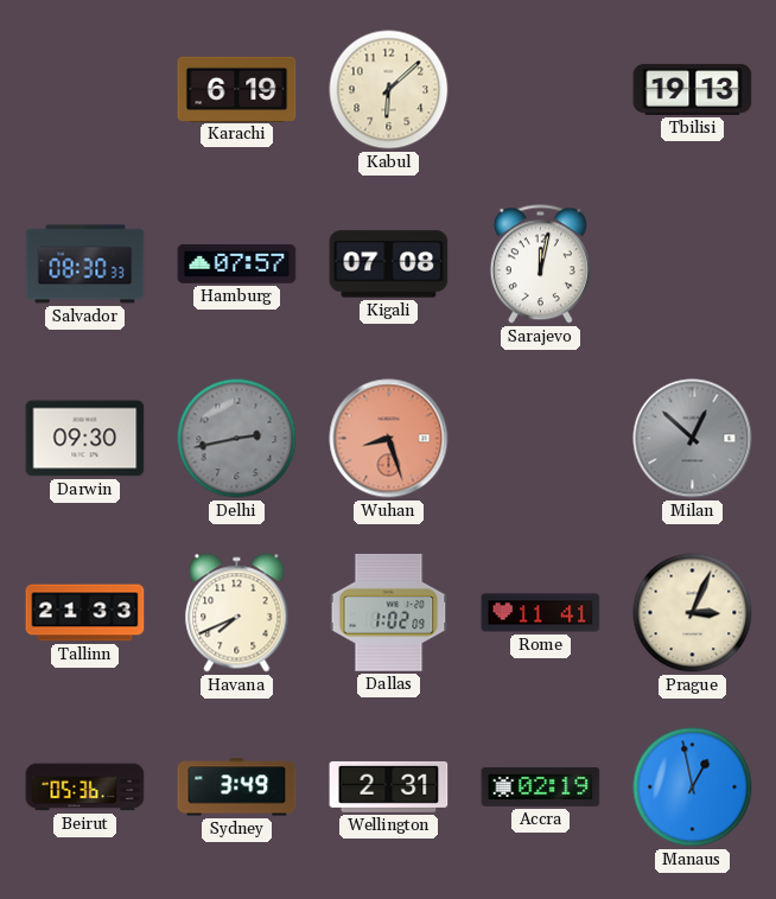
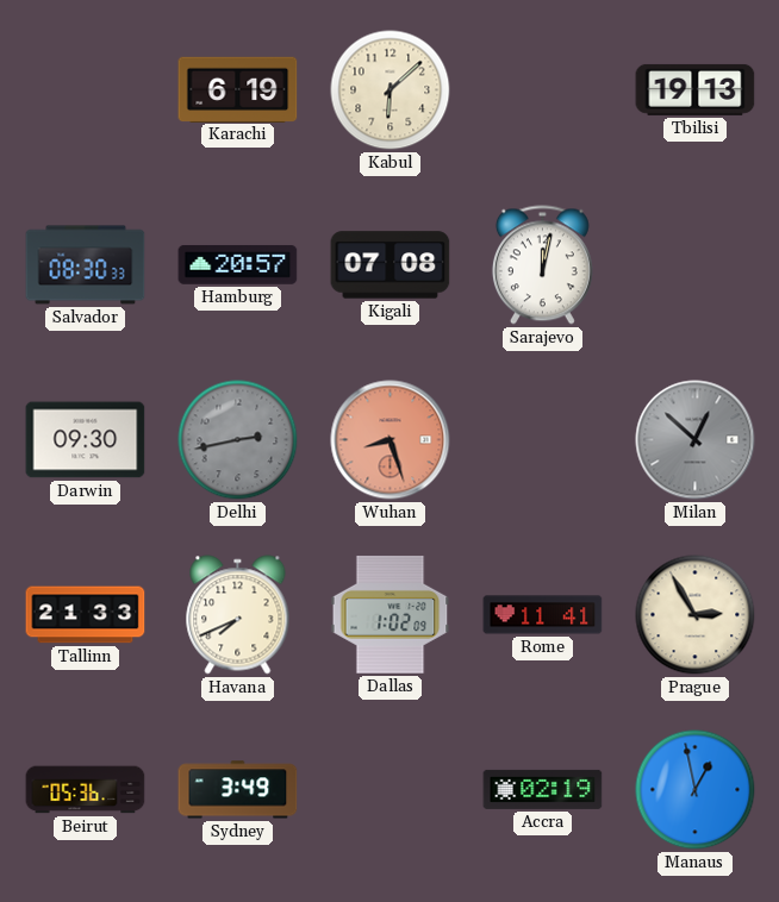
Hamburg: 07:57 -> 20:57
Prague: 3:04 -> 2:55
Wellington: 2:31 -> none
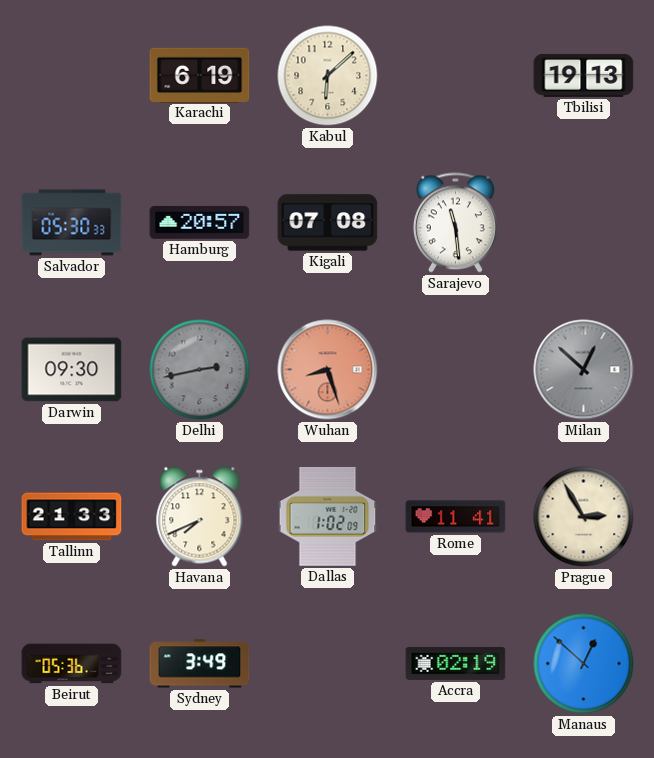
Salvador: 08:30 -> 05:30
Sarajevo: 12:02 -> 11:29
Manaus: 12:58 -> 12:52
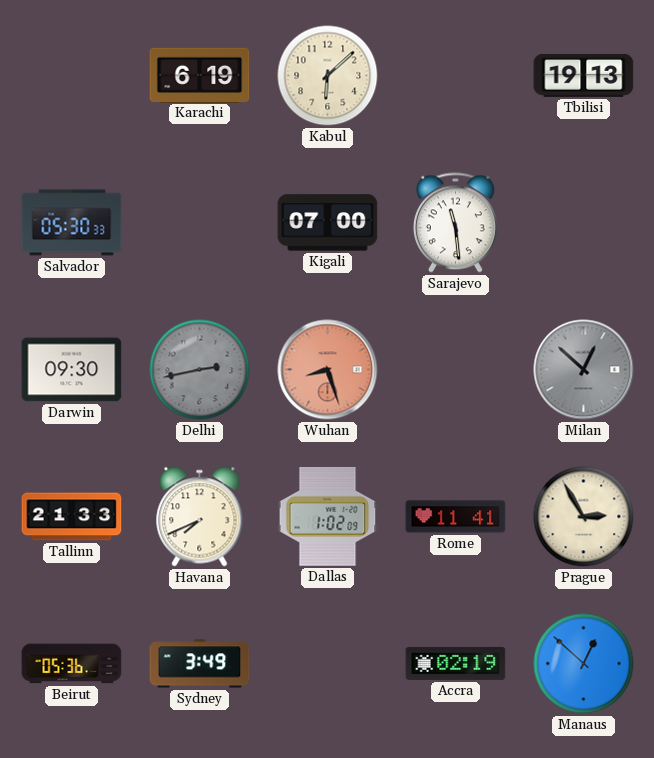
Hamburg: 20:57 -> none
Kigali: 07:08 -> 07:00
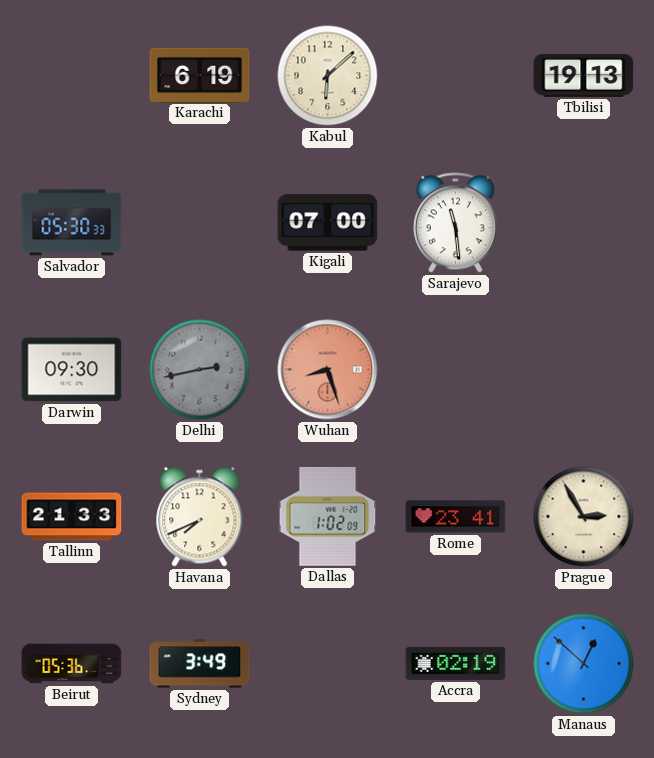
Milan: 12:52 -> none
Rome: 11:41 -> 23:41
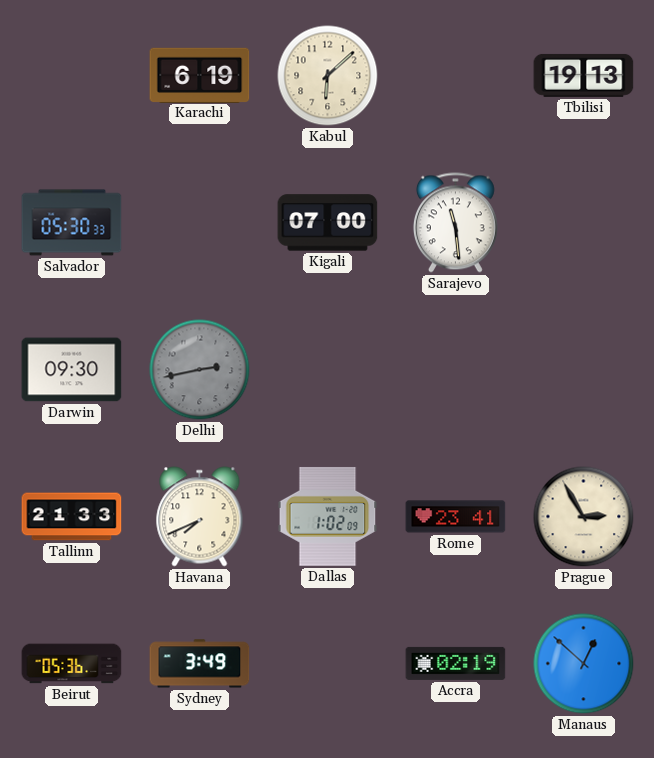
Wuhan: 8:27 -> none
